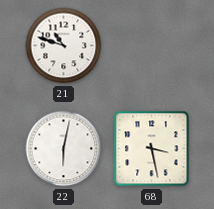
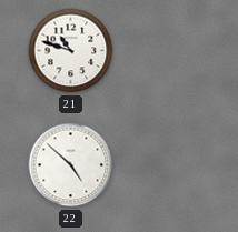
22: 6:02 -> 4:52
68: 3:28 -> none
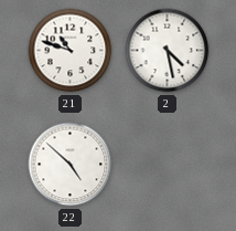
2: none -> 4:28
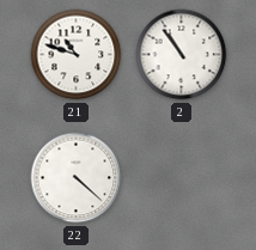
2: 4:28 -> 10:54
22: 4:52 -> 4:22
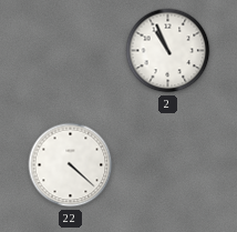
21: 10:48 -> none
2: 10:54 -> 10:56
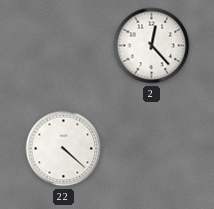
2: 10:56 -> 12:23
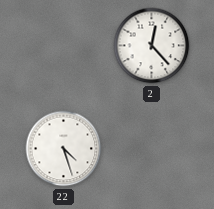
22: 4:22 -> 4:27
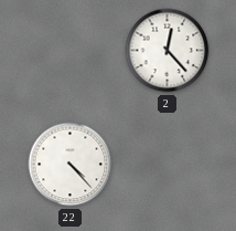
22: 4:27 -> 4:23
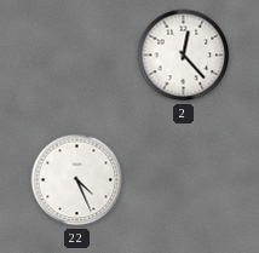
22: 4:23 -> 4:26
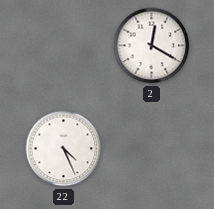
2: 12:23 -> 12:20
